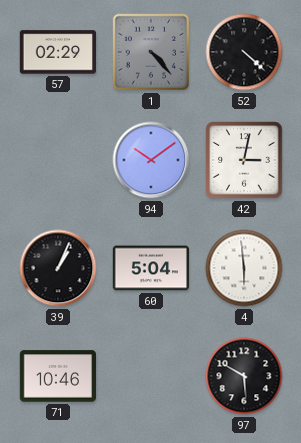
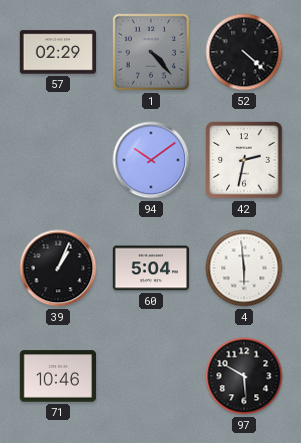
42: 3:02 -> 2:32
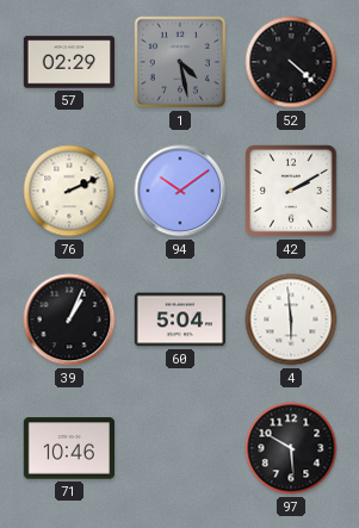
1: 4:23 -> 4:28
76: none -> 2:11
42: 2:32 -> 2:10
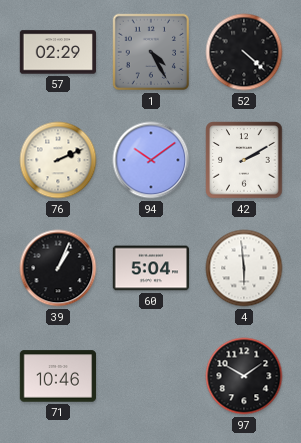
1: 4:28 -> 4:25
97: 5:50 -> 1:50
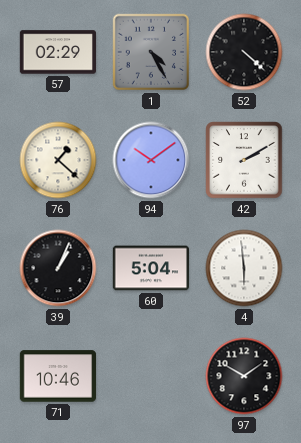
76: 2:11 -> 1:22
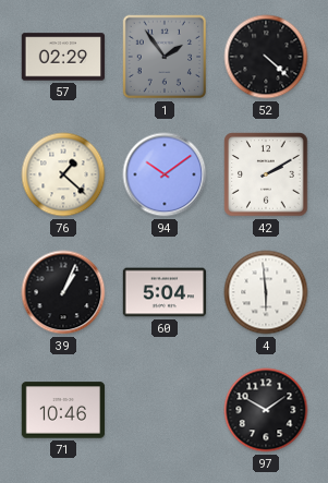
1: 4:25 -> 1:54
